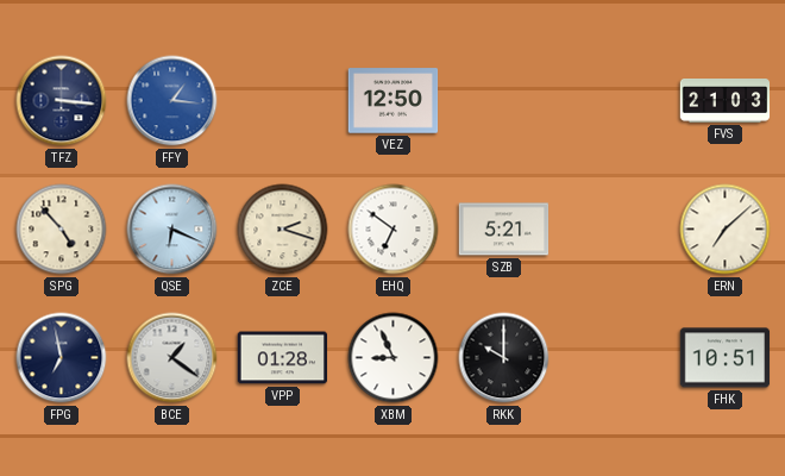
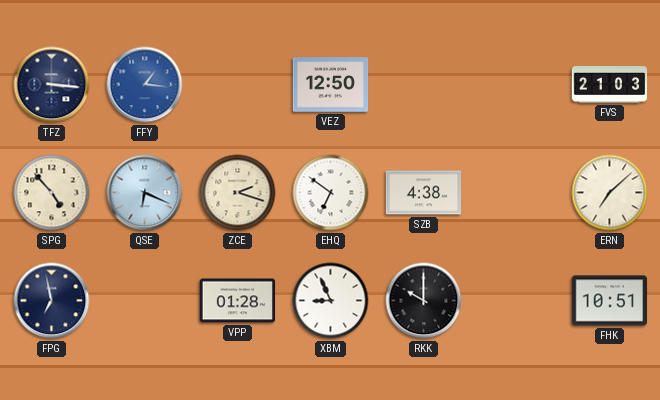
SZB: 5:21 -> 4:38
BCE: 1:21 -> none
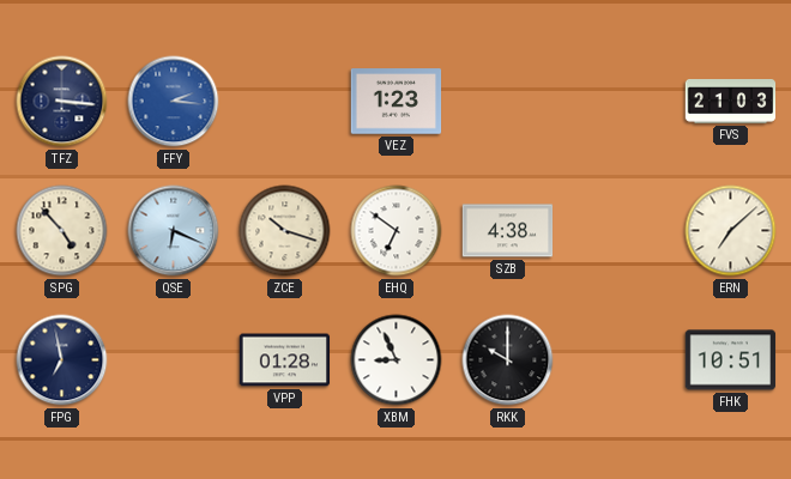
FFY: 1:16 -> 2:16
VEZ: 12:50 -> 1:23
ZCE: 2:18 -> 10:18
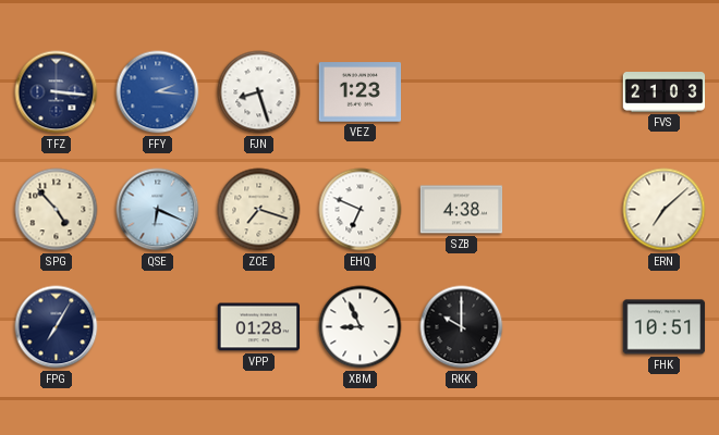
FJN: none -> 8:27
ZCE: 10:18 -> 7:18
EHQ: 6:51 -> 6:49
FPG: 6:58 -> 7:05
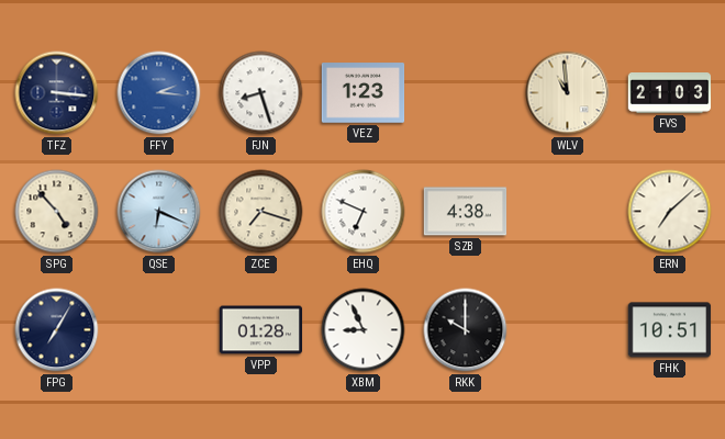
WLV: none -> 10:59
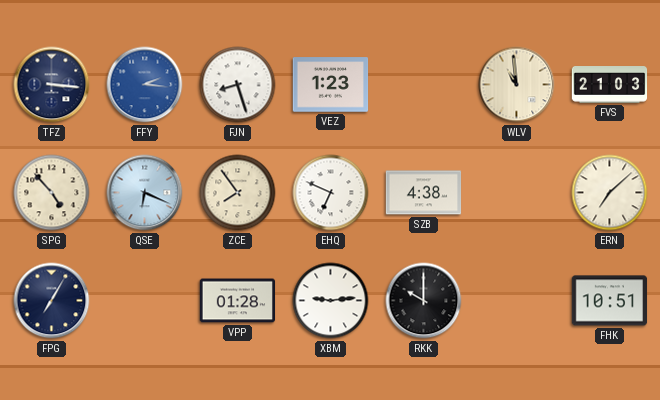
ZCE: 7:18 -> 7:54
XBM: 8:56 -> 9:14
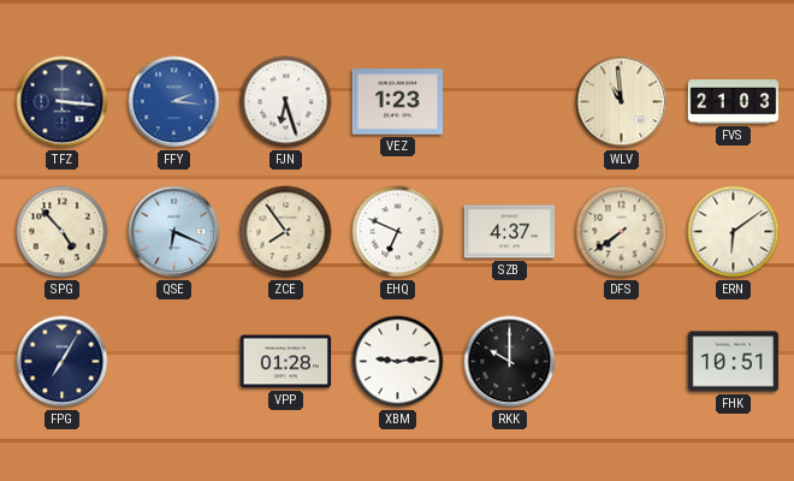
FJN: 8:27 -> 6:27
SZB: 4:38 -> 4:37
DFS: none -> 7:39
ERN: 7:08 -> 6:09
